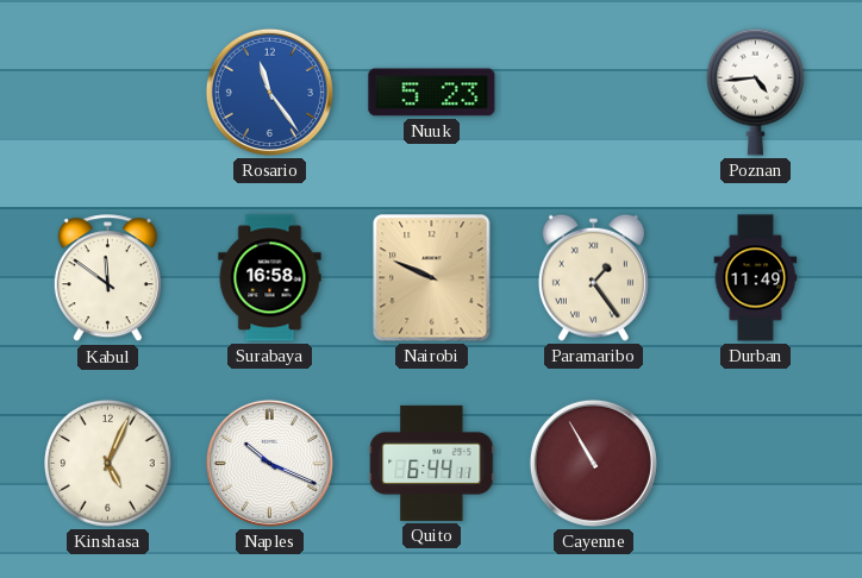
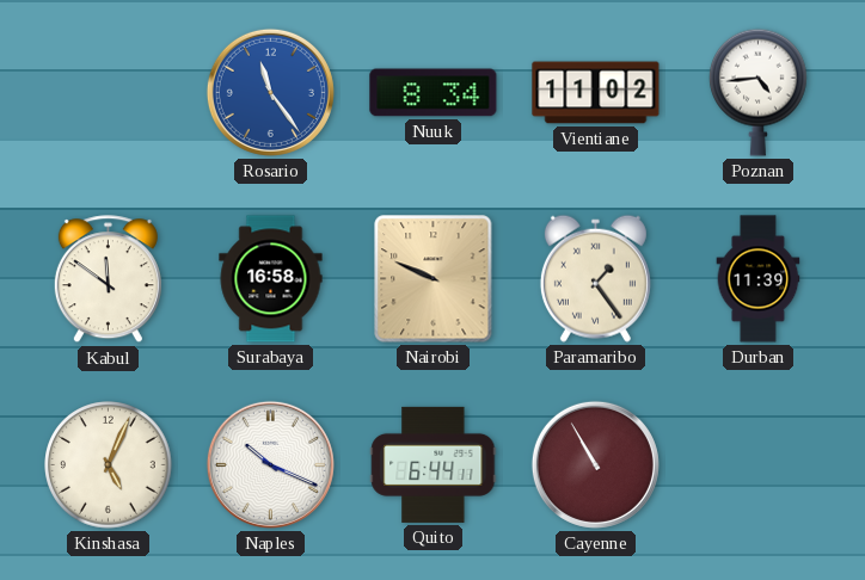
Nuuk: 5:23 -> 8:34
Vientiane: none -> 11:02
Durban: 11:49 -> 11:39
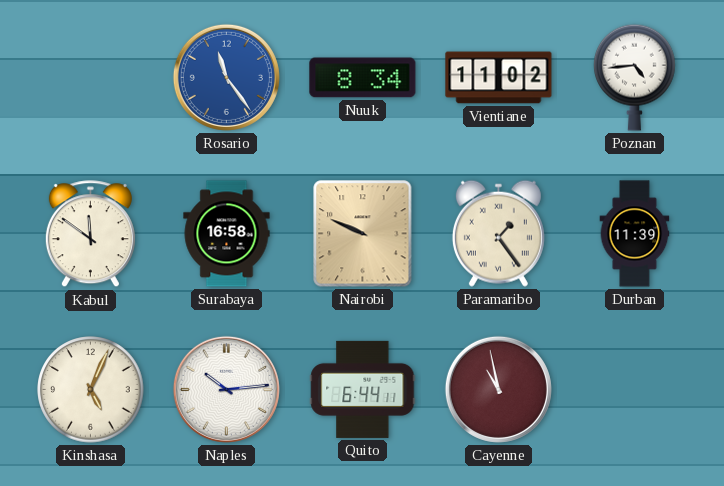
Naples: 10:19 -> 10:14
Cayenne: 10:55 -> 10:58
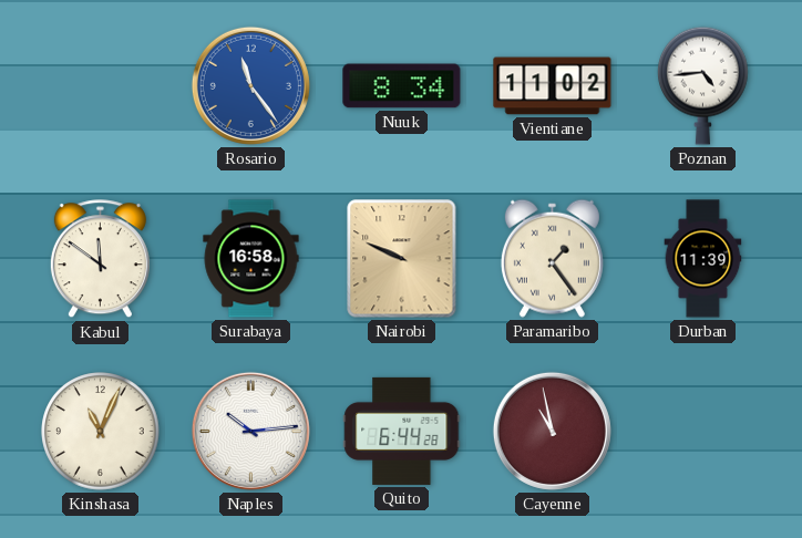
Kinshasa: 5:04 -> 11:04
Quito: 6:44:11 -> 6:44:28
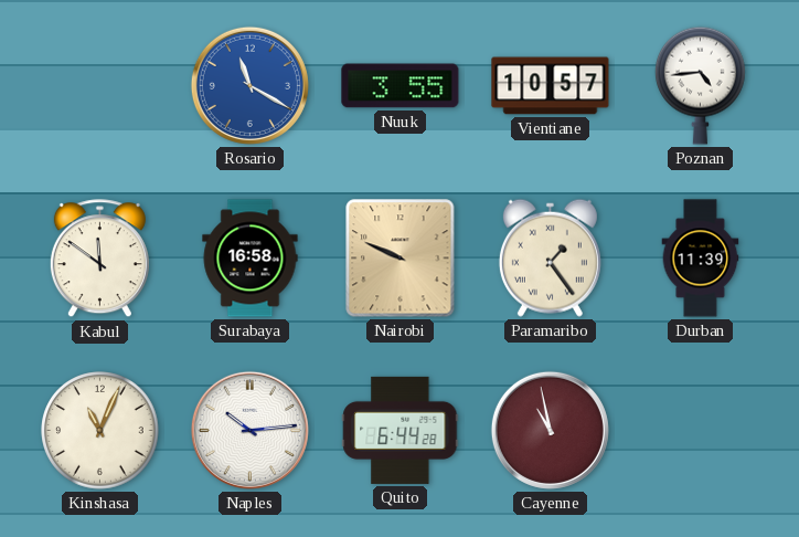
Rosario: 11:24 -> 11:20
Nuuk: 8:34 -> 3:55
Vientiane: 11:02 -> 10:57
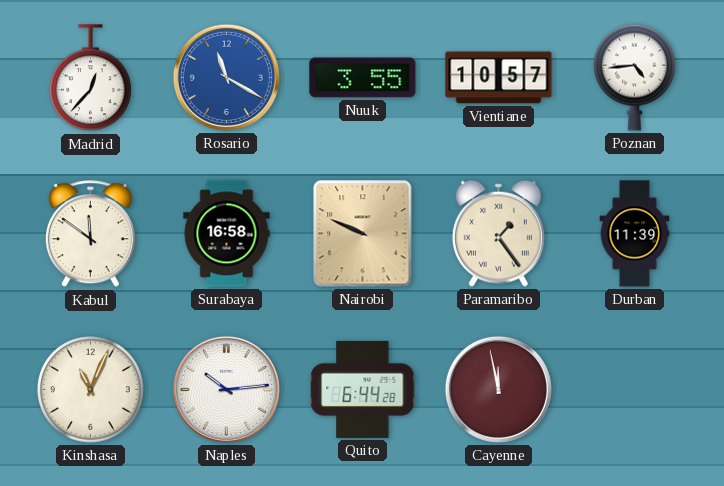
Madrid: none -> 12:37
Cayenne: 10:58 -> 11:58
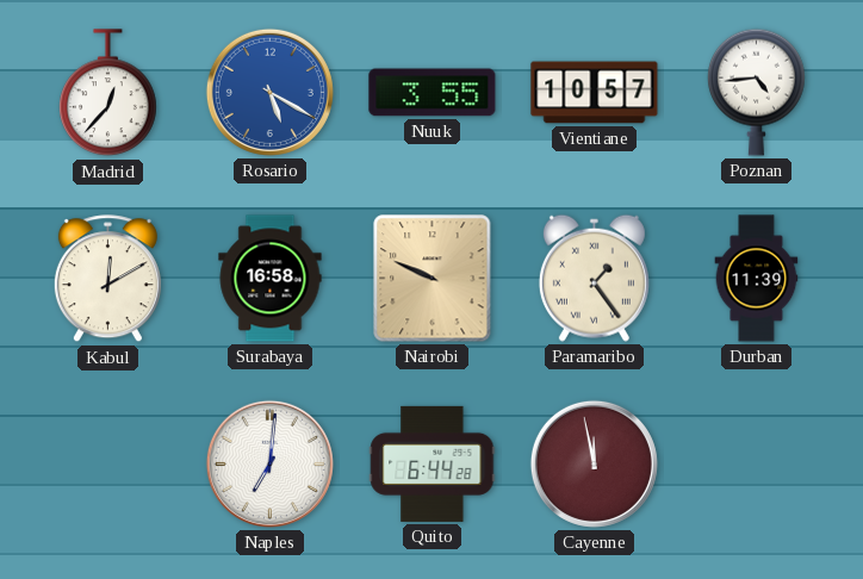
Rosario: 11:20 -> 5:20
Kabul: 11:51 -> 12:10
Kinshasa: 11:04 -> none
Naples: 10:14 -> 7:01
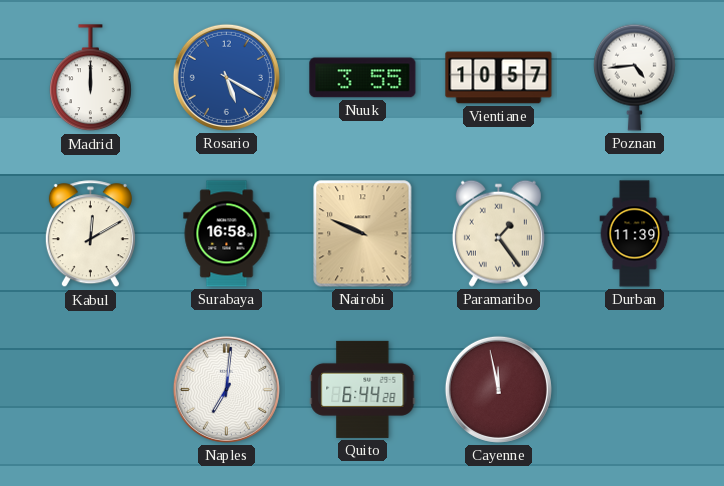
Madrid: 12:37 -> 12:00
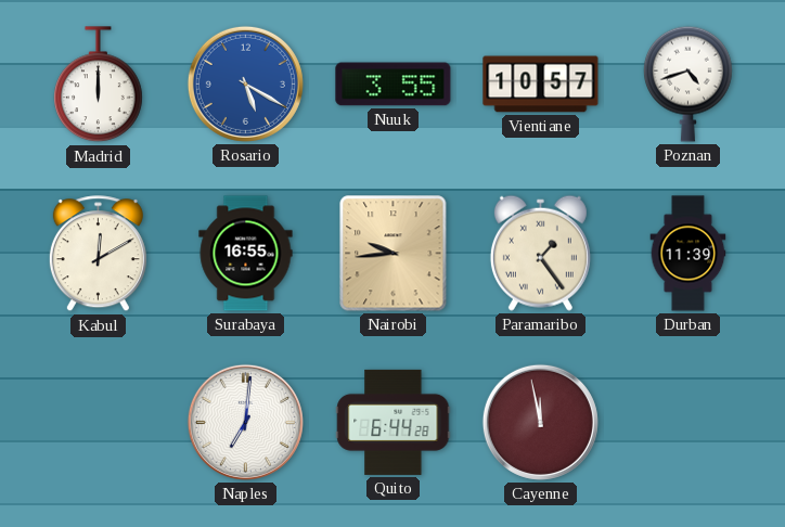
Poznan: 4:44 -> 4:42
Surabaya: 16:58 -> 16:55
Nairobi: 9:49 -> 9:44
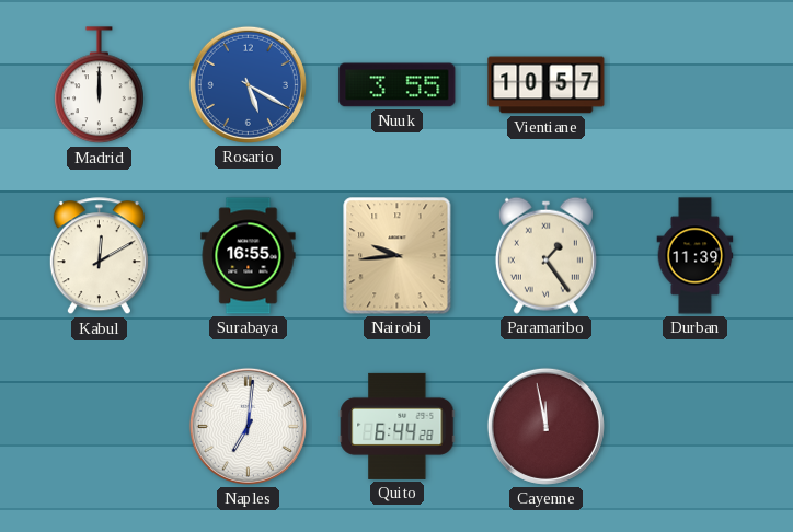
Poznan: 4:42 -> none
